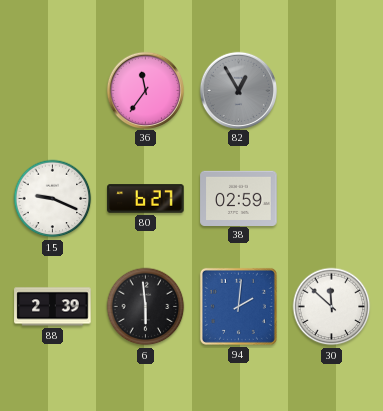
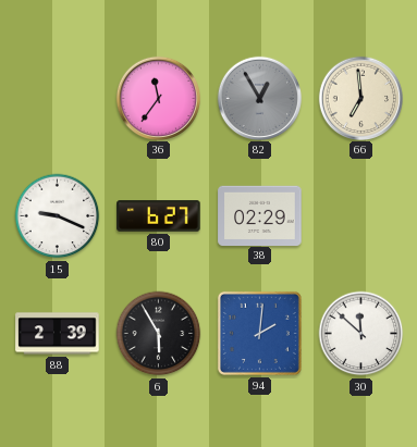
66: none -> 6:59
38: 02:59 -> 02:29
6: 5:59 -> 5:55
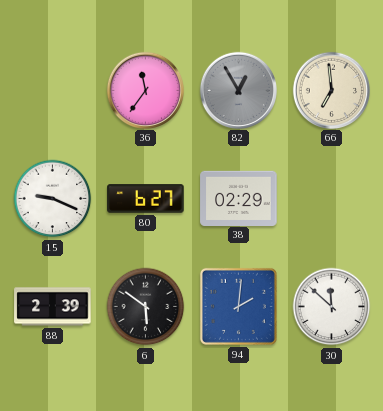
6: 5:55 -> 5:51
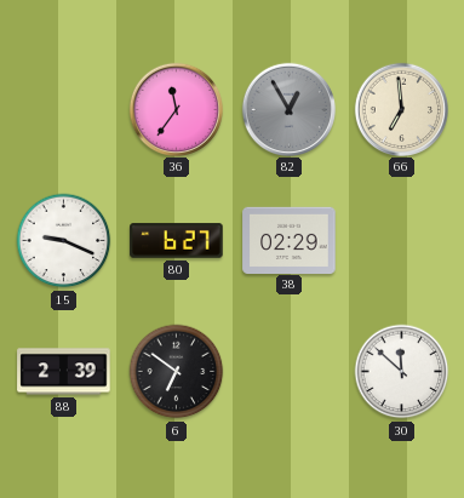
6: 5:51 -> 6:51
94: 2:01 -> none
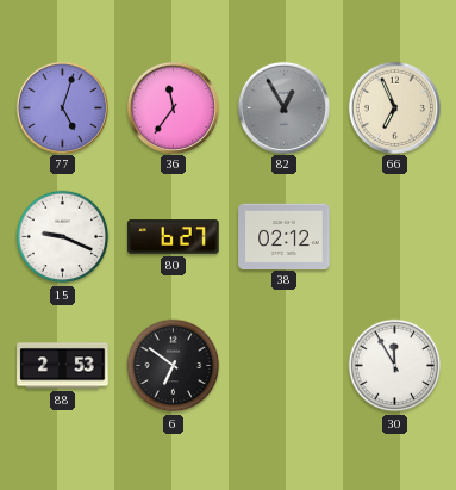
77: none -> 5:03
66: 6:59 -> 6:56
38: 02:29 -> 02:12
88: 2:39 -> 2:53
30: 11:52 -> 11:55
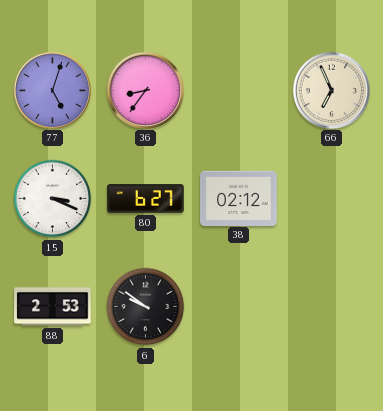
36: 11:36 -> 8:36
82: 12:55 -> none
15: 9:19 -> 3:19
6: 6:51 -> 9:51
30: 11:55 -> none
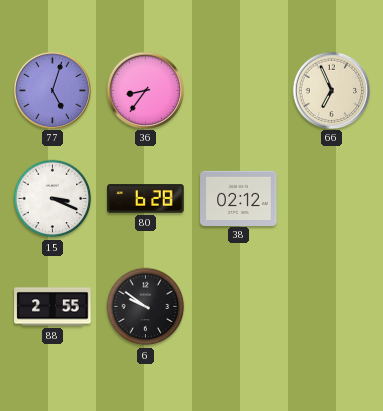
80: 6:27 -> 6:28
88: 2:53 -> 2:55
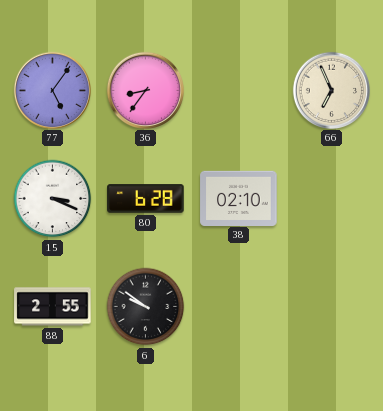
77: 5:03 -> 5:06
38: 02:12 -> 02:10
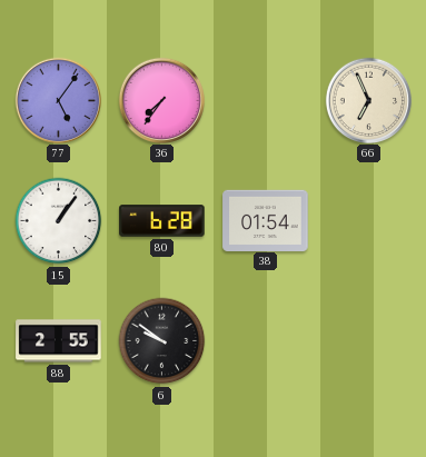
36: 8:36 -> 7:36
15: 3:19 -> 1:06
38: 02:10 -> 01:54
